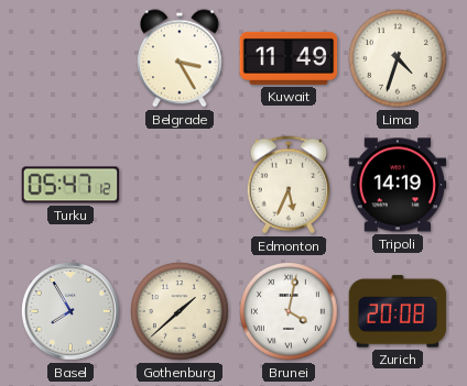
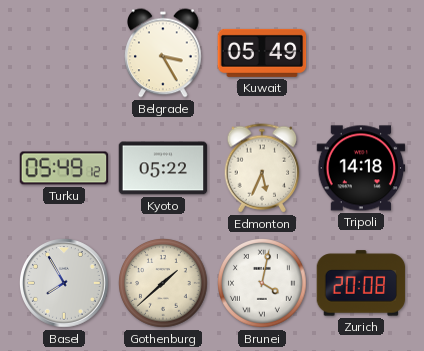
Kuwait: 11:49 -> 05:49
Lima: 4:33 -> none
Turku: 05:47 -> 05:49
Kyoto: none -> 05:22
Tripoli: 14:19 -> 14:18
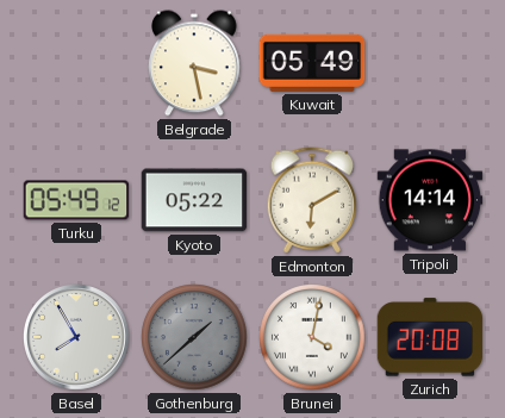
Belgrade: 3:25 -> 3:28
Edmonton: 5:34 -> 6:10
Tripoli: 14:18 -> 14:14
Gothenburg dial: cream -> grey
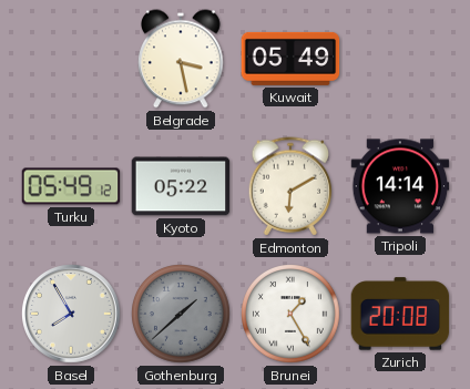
Brunei: 4:02 -> 1:25
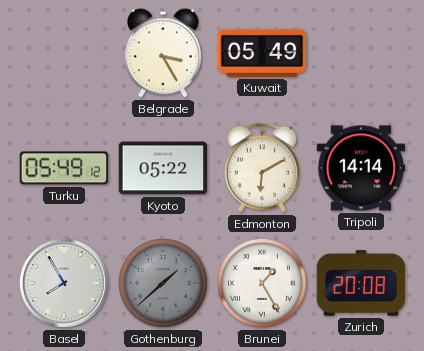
Belgrade: 3:28 -> 3:25
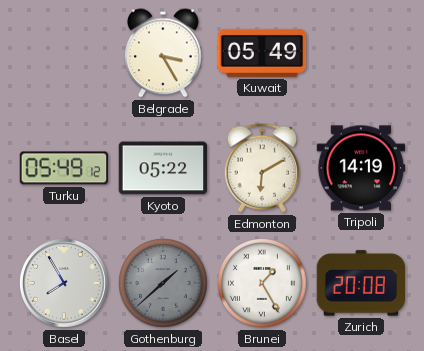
Tripoli: 14:14 -> 14:19
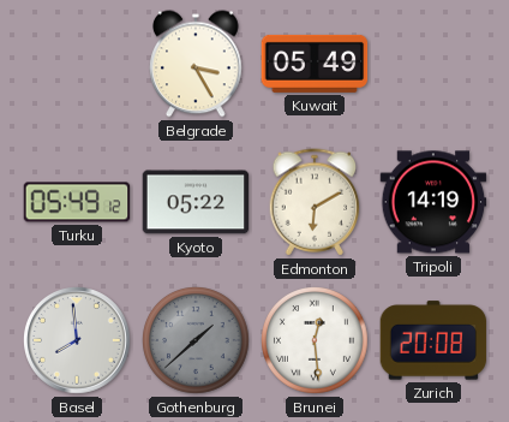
Basel: 7:55 -> 7:59
Brunei: 1:25 -> 12:29
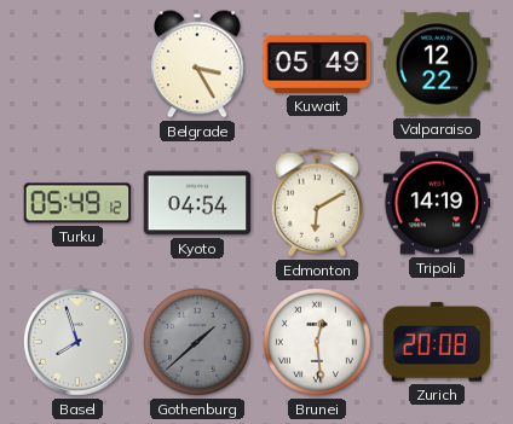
Valparaiso: none -> 12:22
Kyoto: 05:22 -> 04:54
Basel: 7:59 -> 7:57
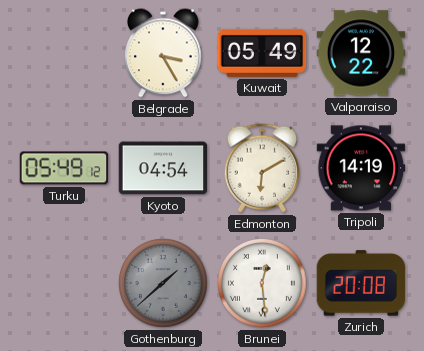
Basel: 7:57 -> none
